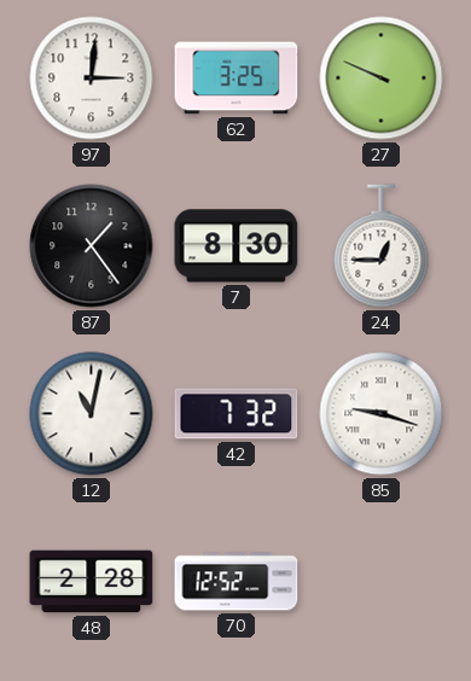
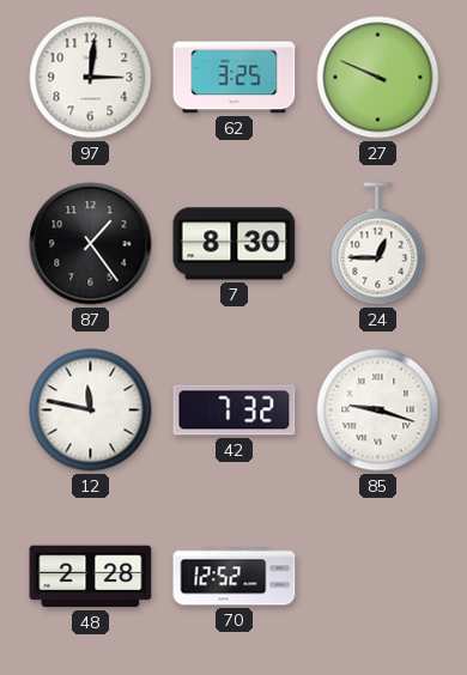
12: 11:02 -> 11:47
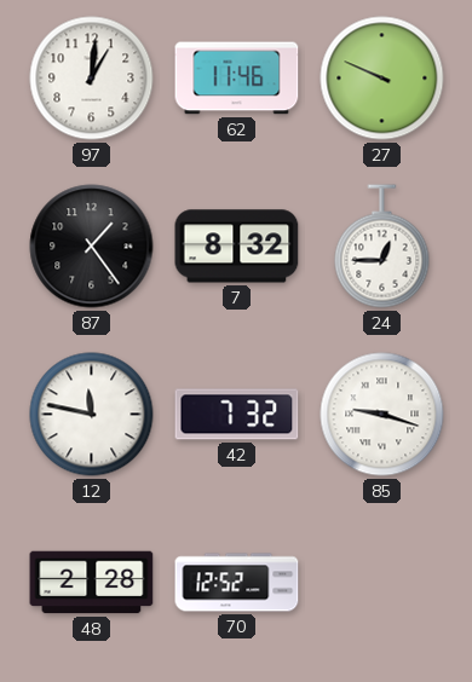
97: 3:01 -> 1:01
62: 3:25 -> 11:46
7: 8:30 -> 8:32
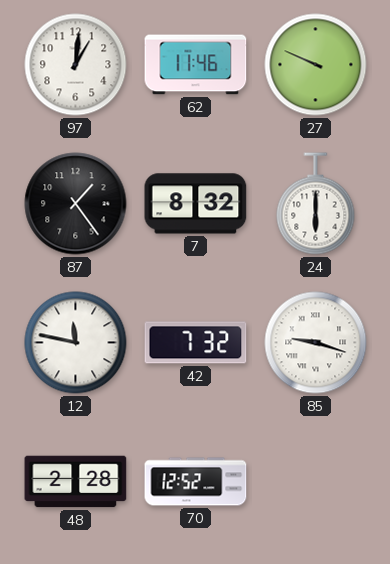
24: 12:45 -> 6:00
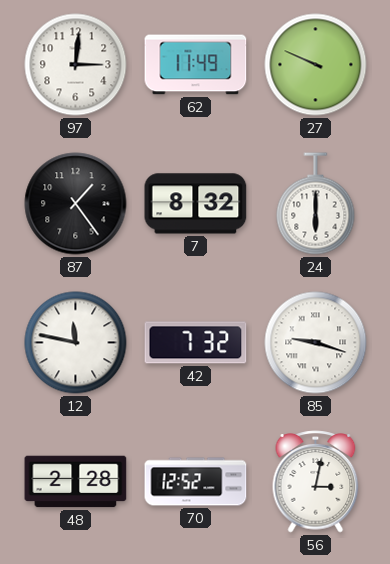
97: 1:01 -> 3:01
62: 11:46 -> 11:49
56: none -> 3:02
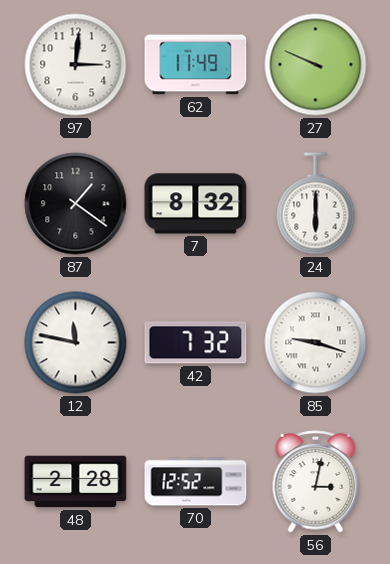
87: 1:24 -> 1:21
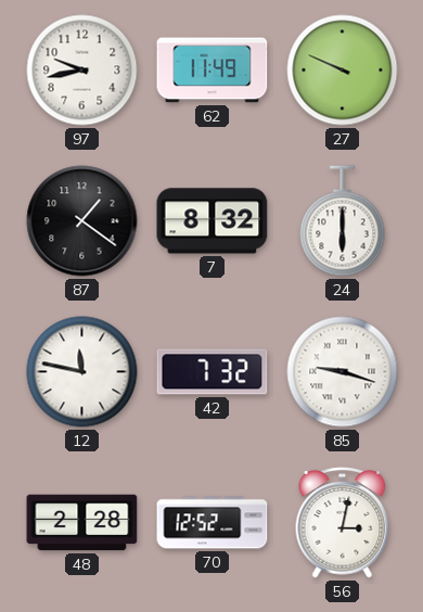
97: 3:01 -> 9:43
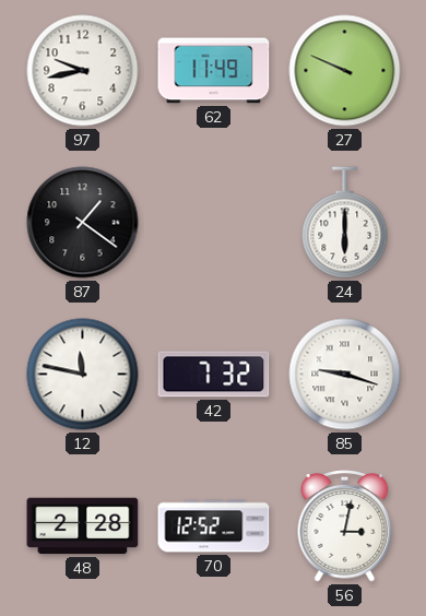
7: 8:32 -> none
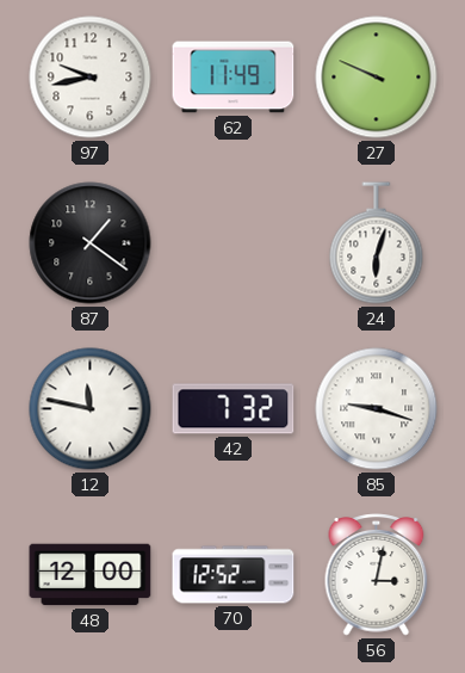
24: 6:00 -> 6:03
48: 2:28 -> 12:00
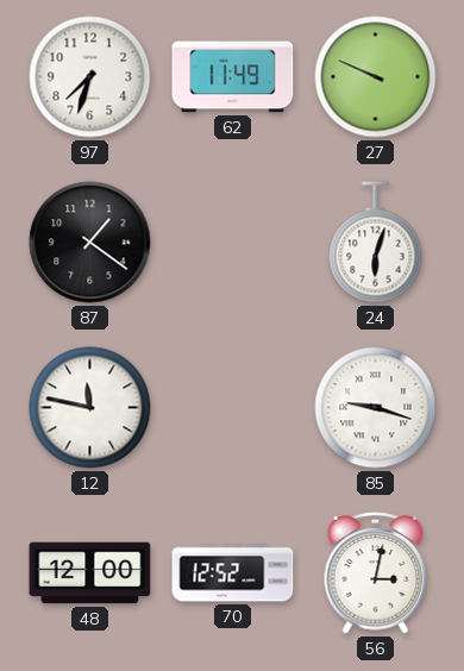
97: 9:43 -> 7:33
42: 7:32 -> none
